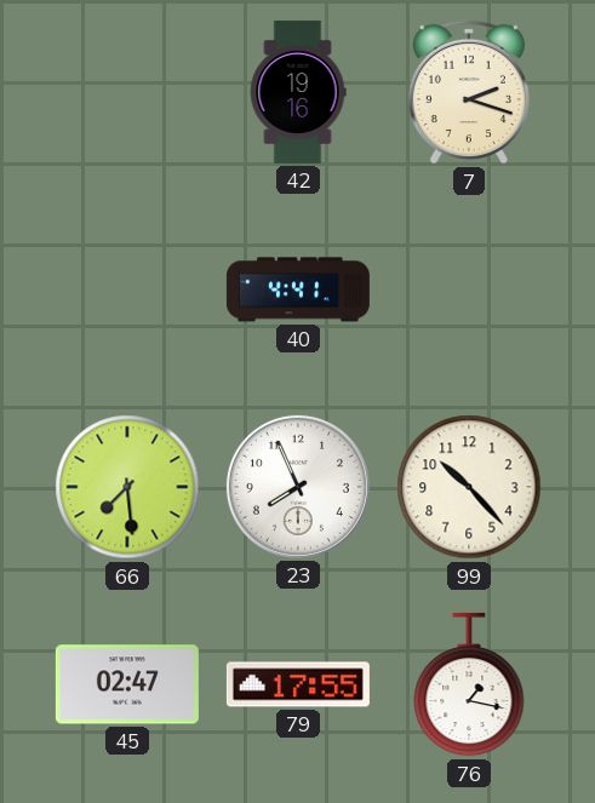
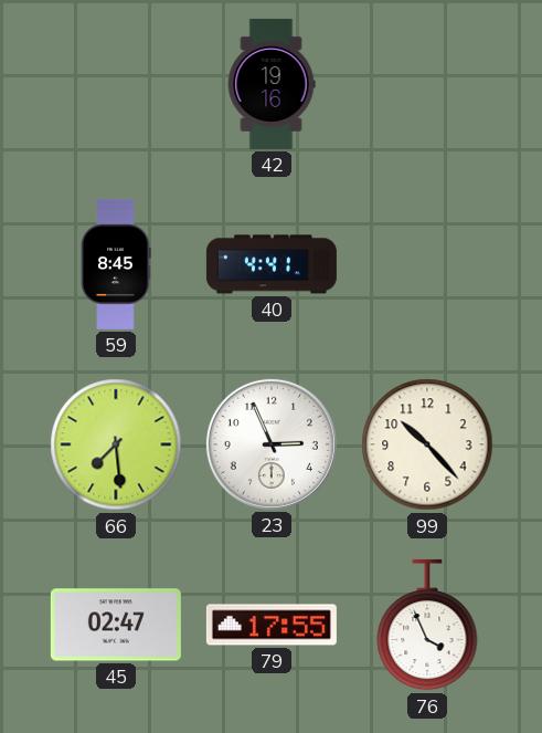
7: 2:18 -> none
59: none -> 8:45
23: 7:56 -> 2:56
76: 1:17 -> 3:56
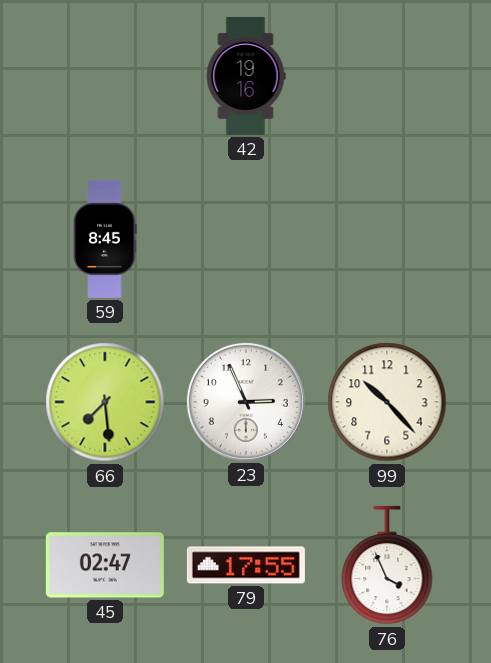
40: 4:41 -> none
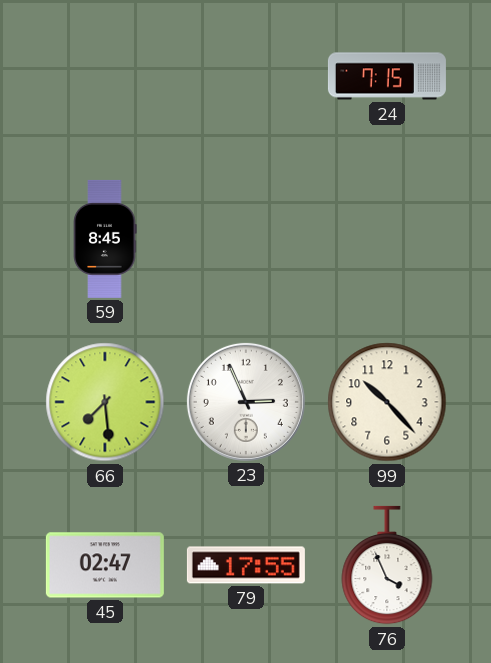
42: 19:16 -> none
24: none -> 7:15
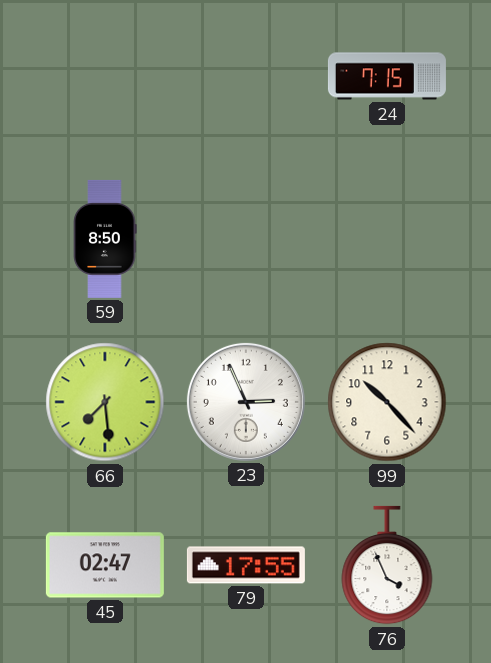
59: 8:45 -> 8:50
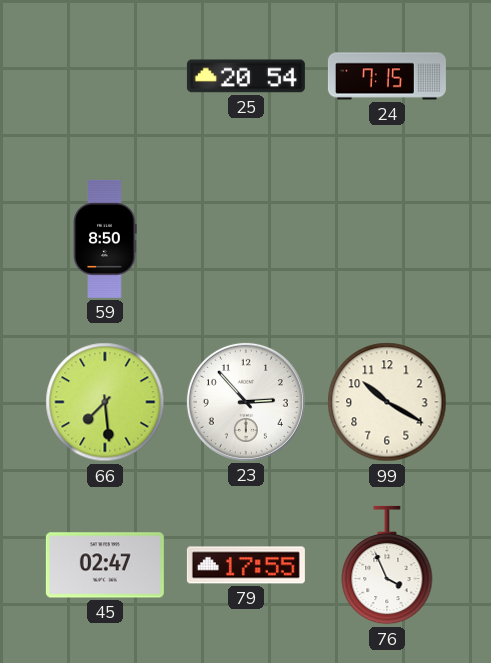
25: none -> 20:54
23: 2:56 -> 2:53
99: 10:23 -> 10:20
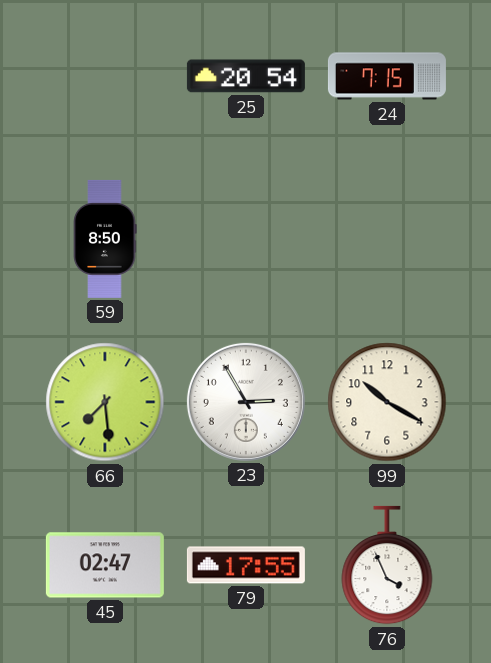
23: 2:53 -> 2:55
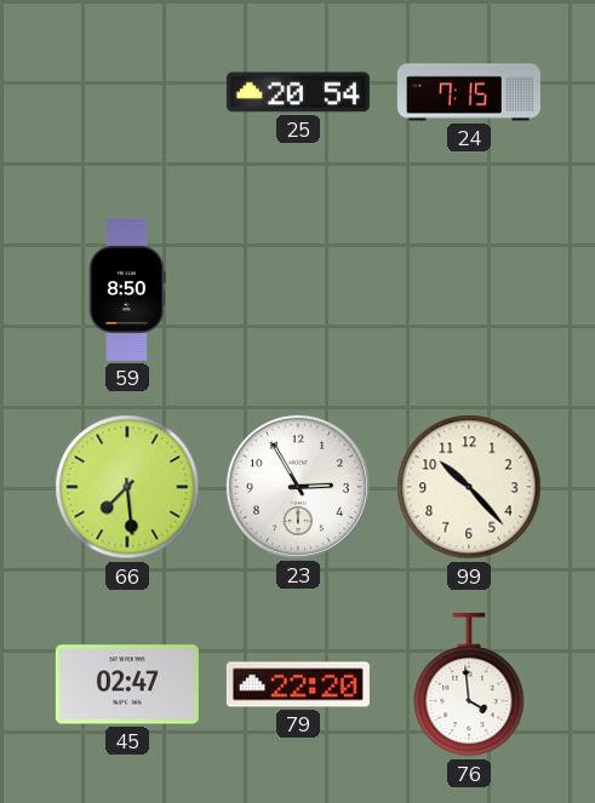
99: 10:20 -> 10:23
79: 17:55 -> 22:20
76: 3:56 -> 3:59
